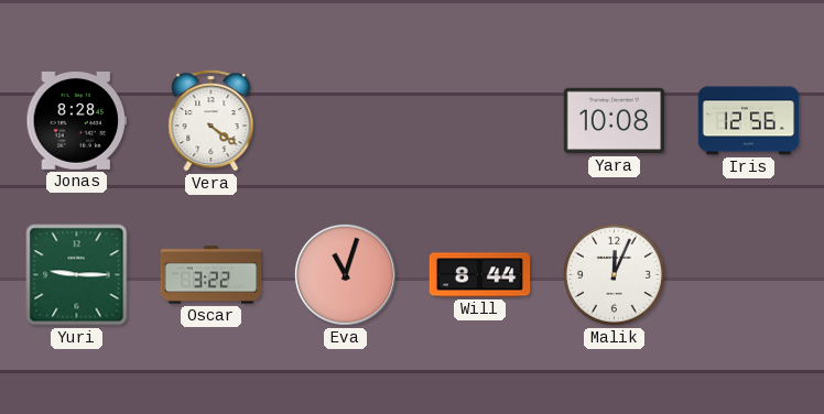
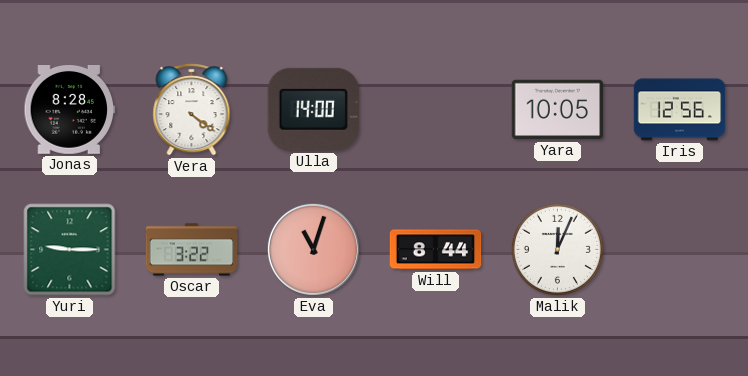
Ulla: none -> 14:00
Yara: 10:08 -> 10:05
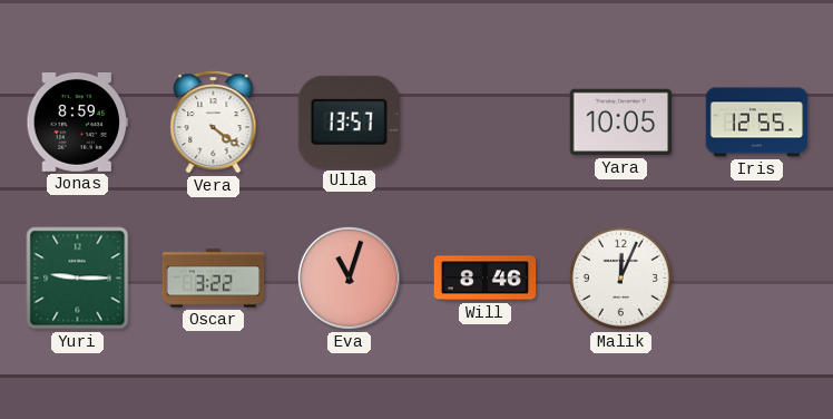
Jonas: 8:28 -> 8:59
Ulla: 14:00 -> 13:57
Iris: 12:56 -> 12:55
Will: 8:44 -> 8:46
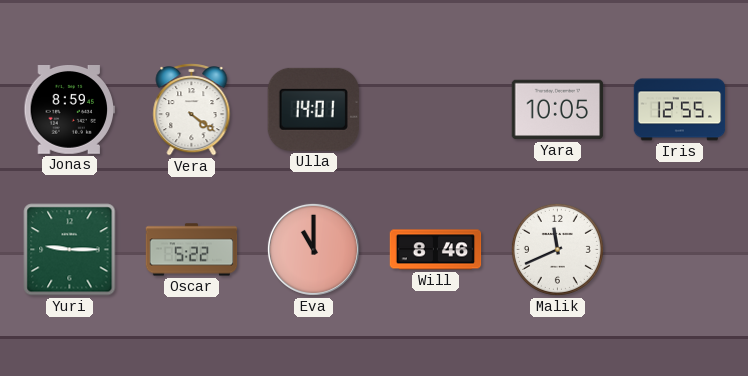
Ulla: 13:57 -> 14:01
Oscar: 3:22 -> 5:22
Eva: 11:03 -> 11:00
Malik: 12:04 -> 11:41
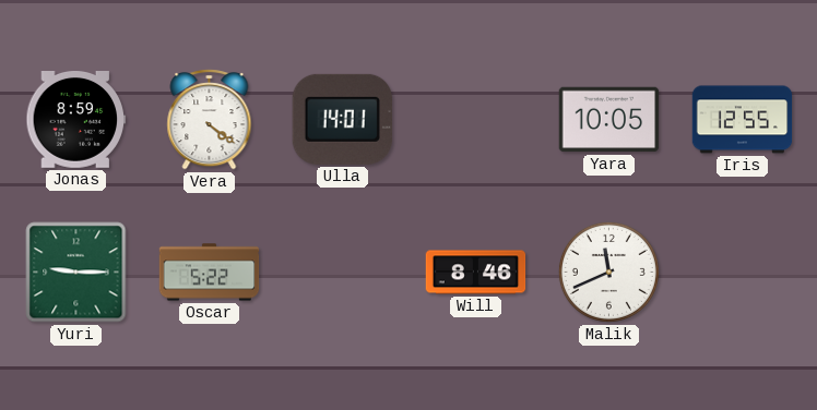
Eva: 11:00 -> none
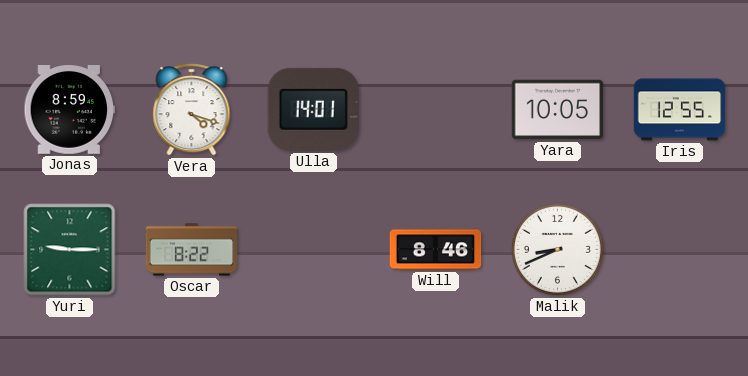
Vera: 4:21 -> 4:18
Oscar: 5:22 -> 8:22
Malik: 11:41 -> 8:41
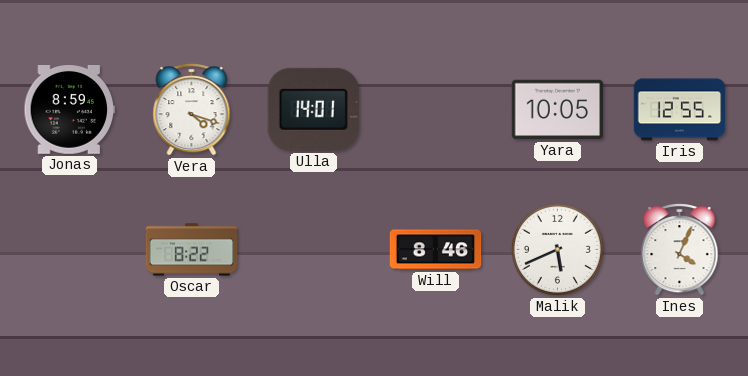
Yuri: 9:15 -> none
Malik: 8:41 -> 5:41
Ines: none -> 4:04
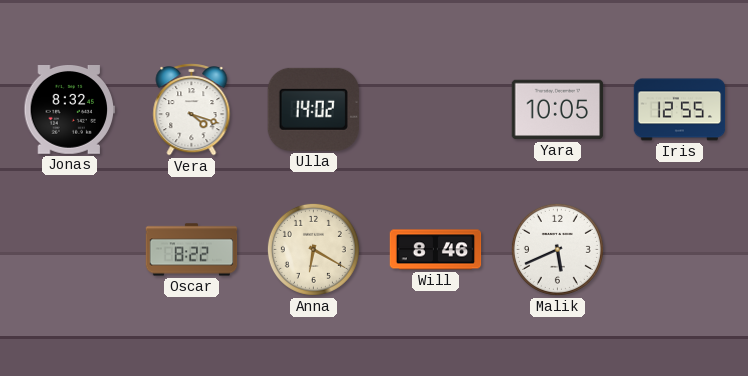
Jonas: 8:59 -> 8:32
Ulla: 14:01 -> 14:02
Anna: none -> 6:20
Ines: 4:04 -> none
